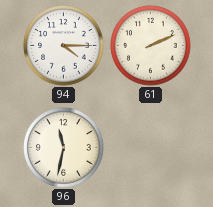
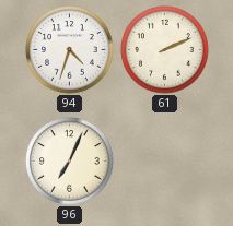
94: 4:15 -> 4:33
96: 11:32 -> 7:04
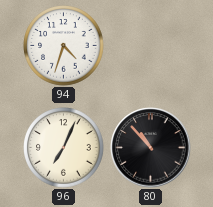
61: 2:11 -> none
80: none -> 10:53
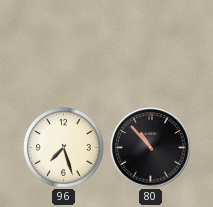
94: 4:33 -> none
96: 7:04 -> 7:27
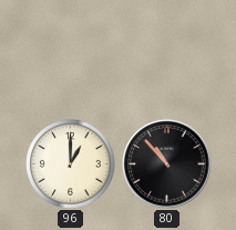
96: 7:27 -> 1:00
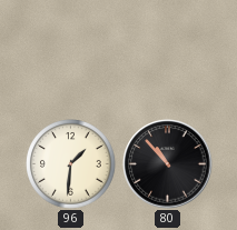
96: 1:00 -> 1:31
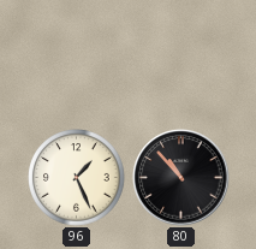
96: 1:31 -> 1:26
